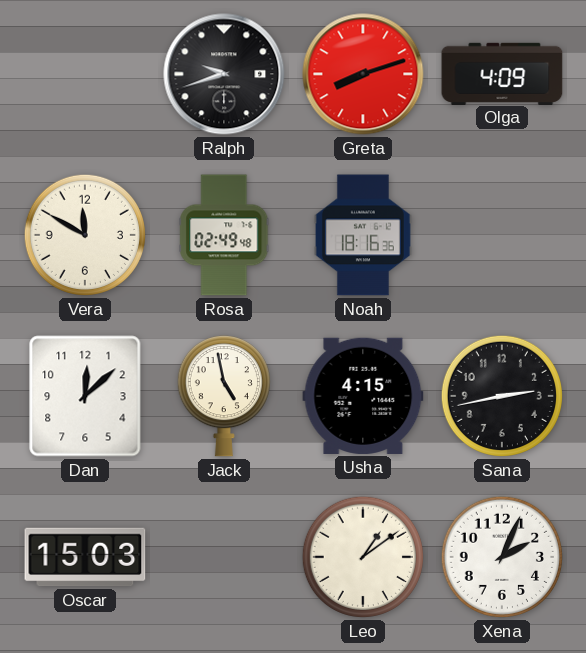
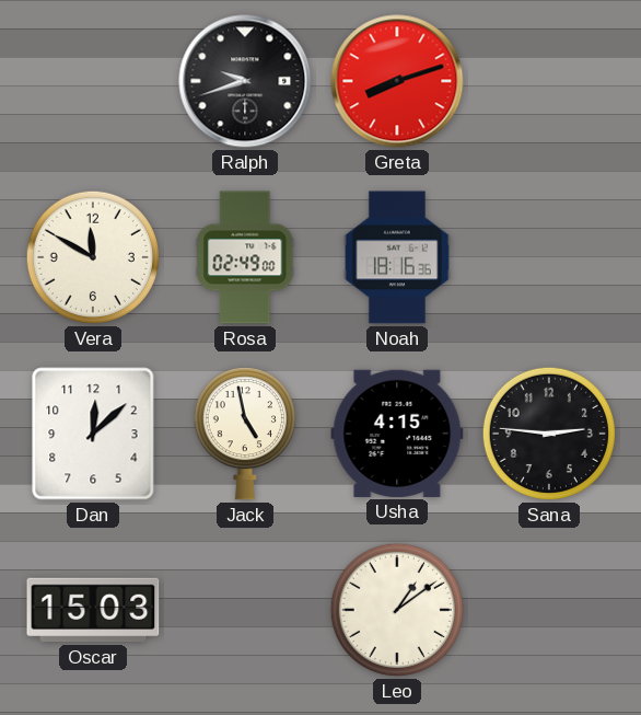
Olga: 4:09 -> none
Rosa: 02:49:48 -> 02:49:00
Sana: 2:43 -> 2:46
Xena: 2:04 -> none
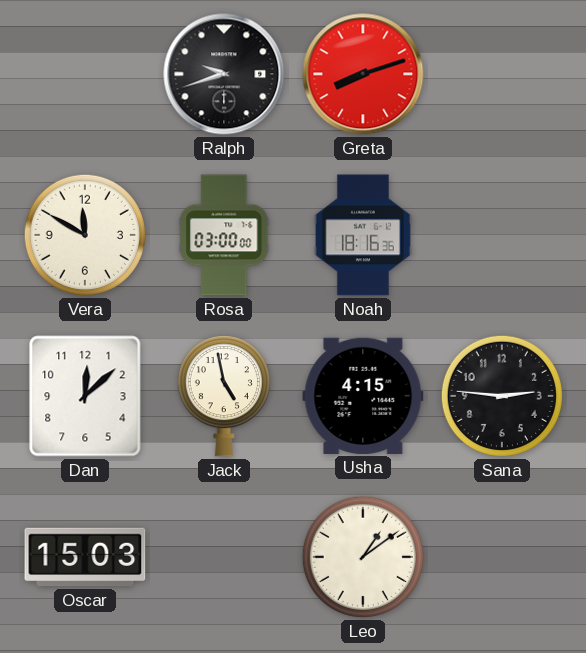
Rosa: 02:49 -> 03:00
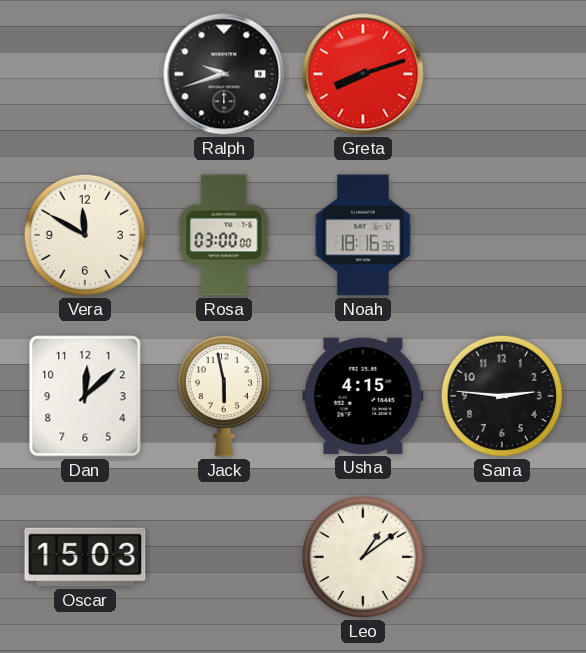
Jack: 4:58 -> 5:58
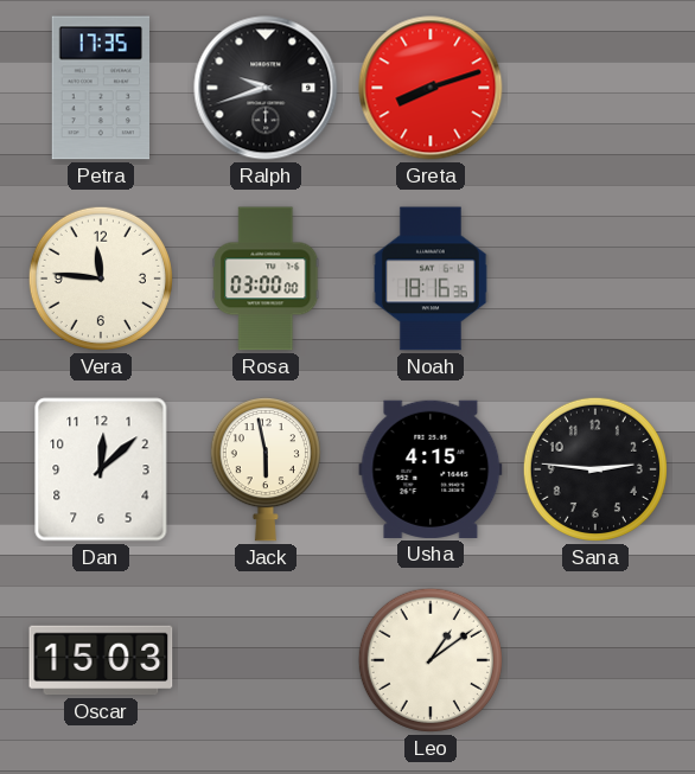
Petra: none -> 17:35
Vera: 11:50 -> 11:46
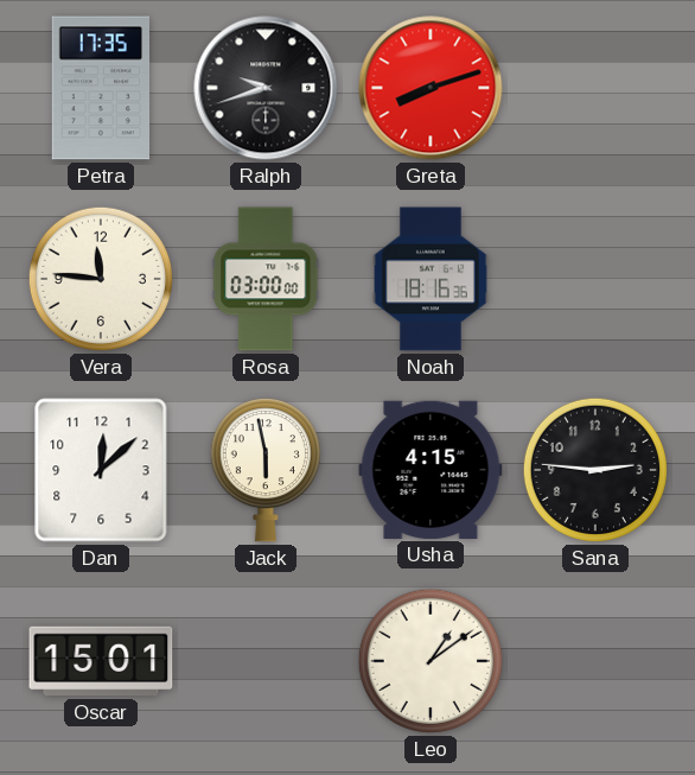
Oscar: 15:03 -> 15:01
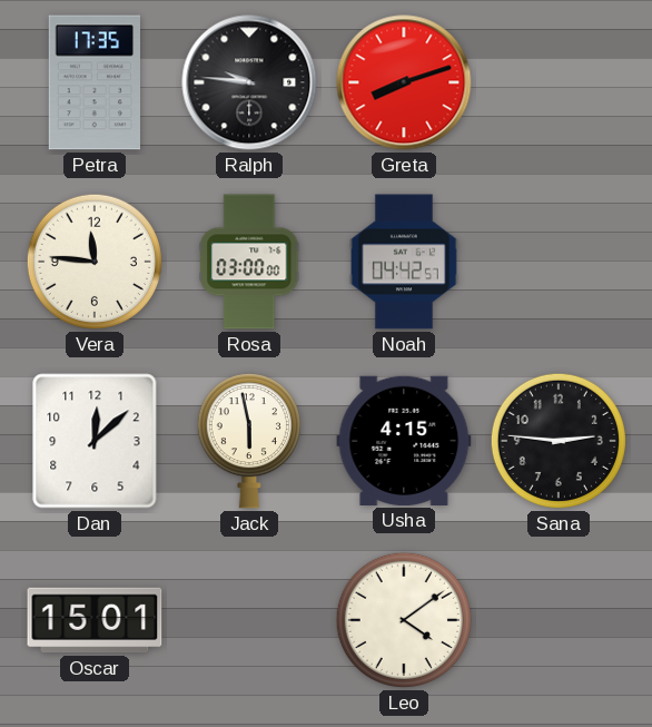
Ralph: 9:42 -> 9:46
Noah: 18:16 -> 04:42
Leo: 1:09 -> 4:09
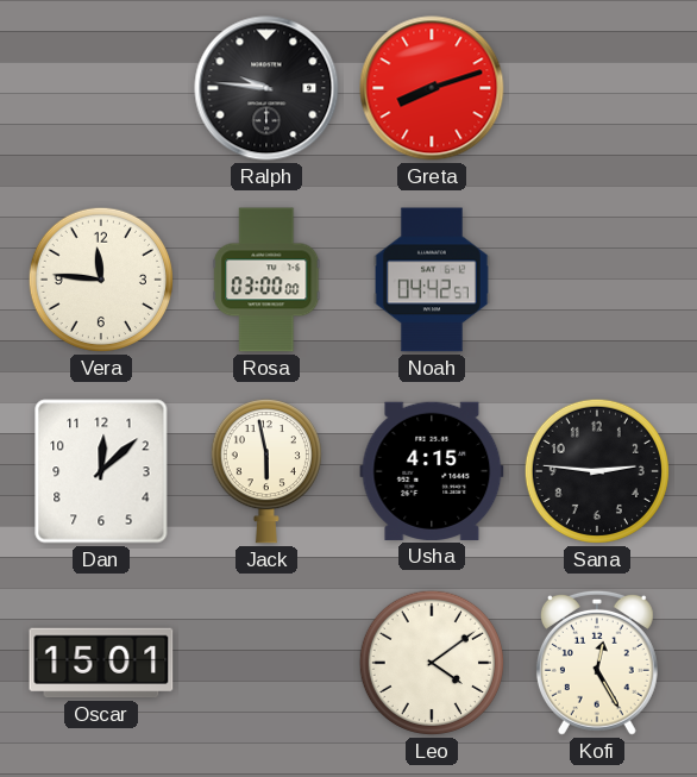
Petra: 17:35 -> none
Kofi: none -> 12:25
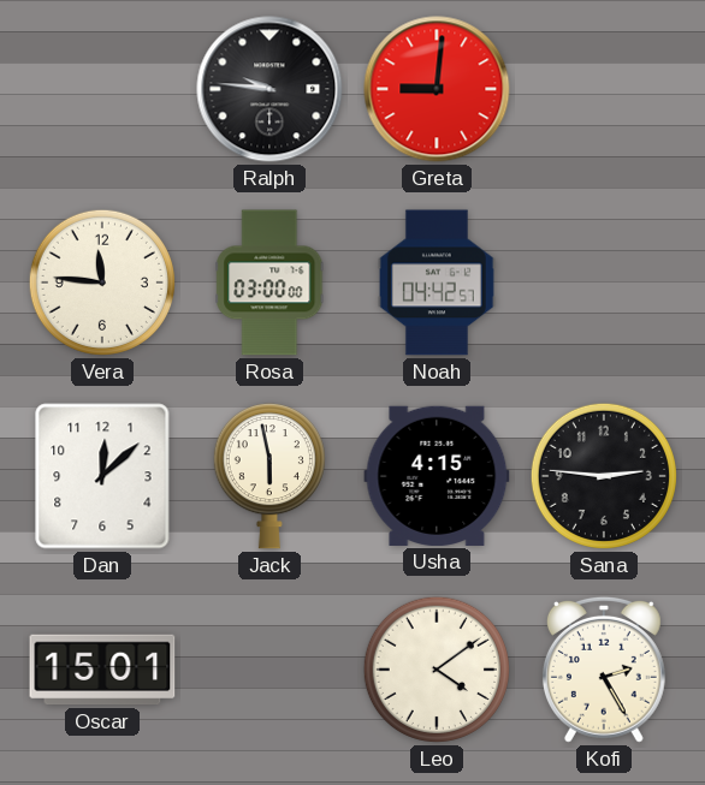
Greta: 8:12 -> 9:01
Kofi: 12:25 -> 2:25
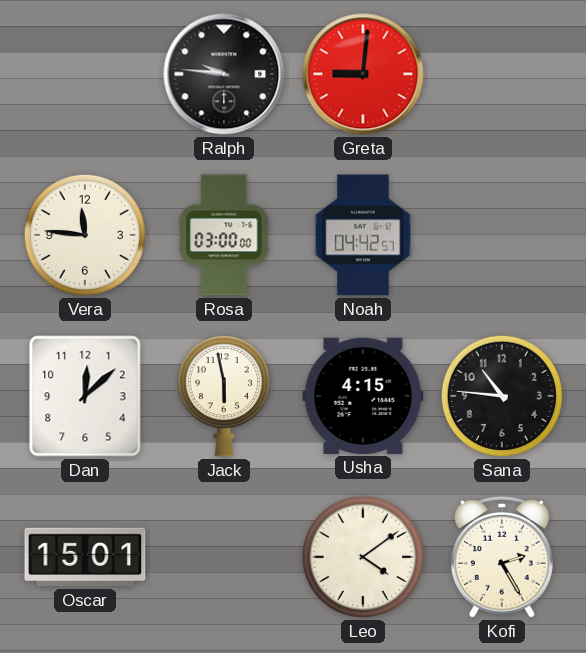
Sana: 2:46 -> 10:46
